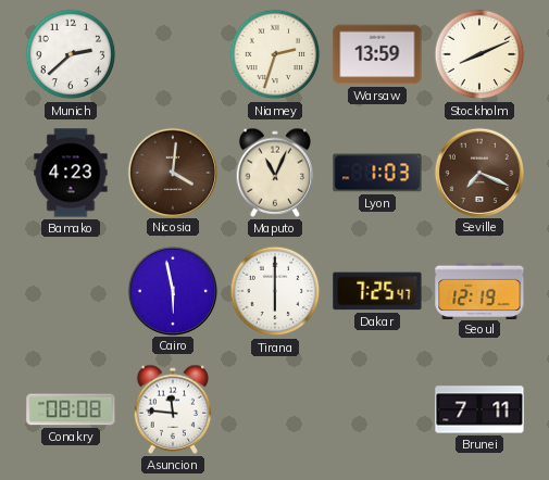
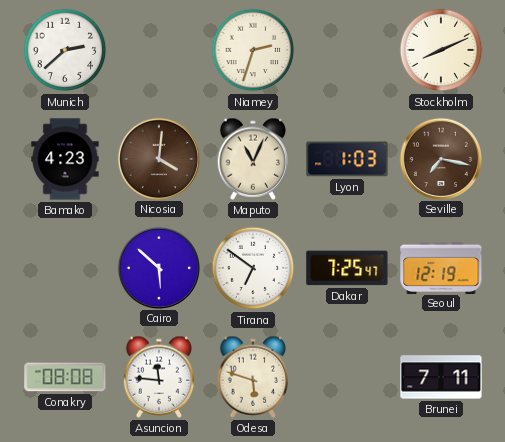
Warsaw: 13:59 -> none
Seville: 7:19 -> 7:17
Cairo: 5:58 -> 5:52
Tirana: 6:00 -> 6:51
Odesa: none -> 5:48
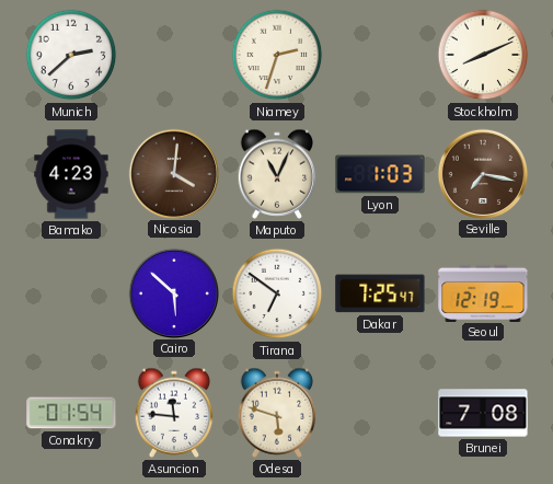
Conakry: 08:08 -> 01:54
Brunei: 7:11 -> 7:08
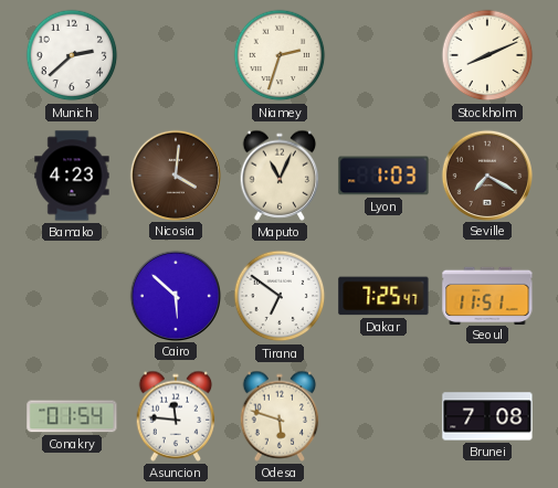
Seville: 7:17 -> 7:20
Seoul: 12:19 -> 11:51
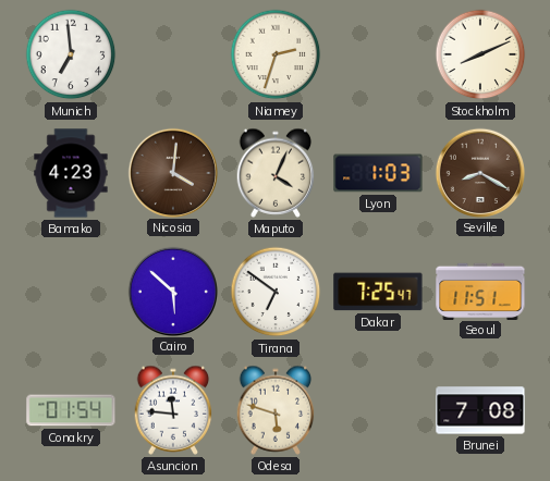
Munich: 2:38 -> 6:59
Maputo: 11:04 -> 4:04
Seville: 7:20 -> 8:20
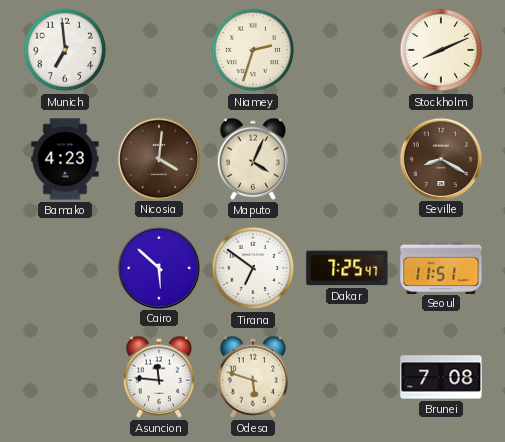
Lyon: 1:03 -> none
Conakry: 01:54 -> none
